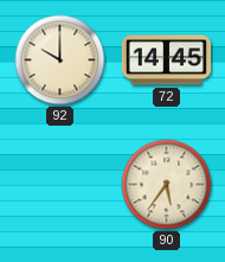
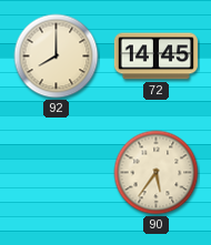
92: 10:00 -> 8:00
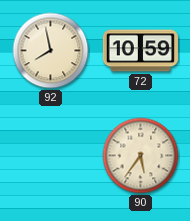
92: 8:00 -> 7:58
72: 14:45 -> 10:59
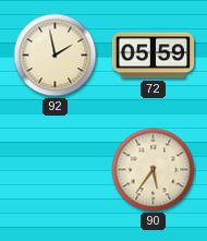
92: 7:58 -> 1:58
72: 10:59 -> 05:59
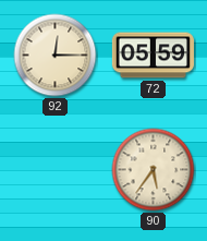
92: 1:58 -> 12:15
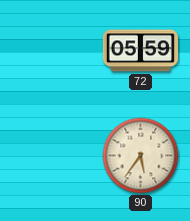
92: 12:15 -> none
